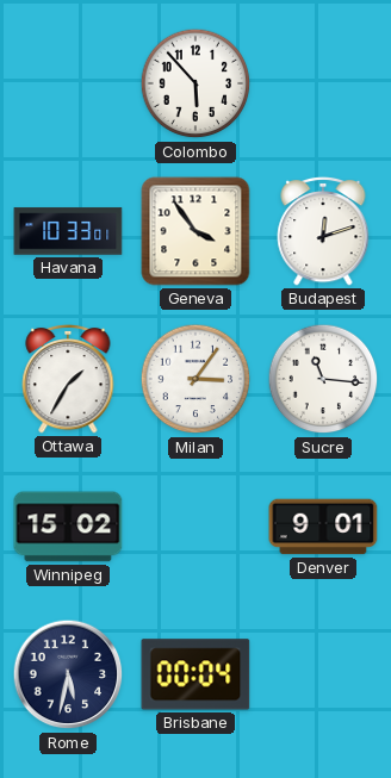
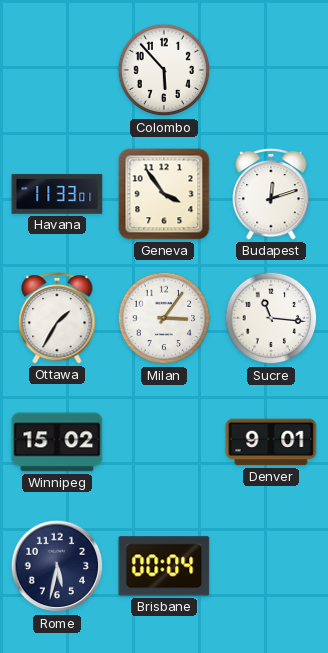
Havana: 10:33 -> 11:33
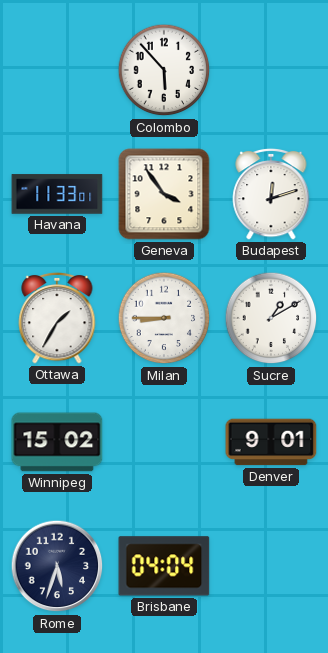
Milan: 3:06 -> 8:45
Sucre: 11:16 -> 1:10
Rome: 5:32 -> 5:33
Brisbane: 00:04 -> 04:04
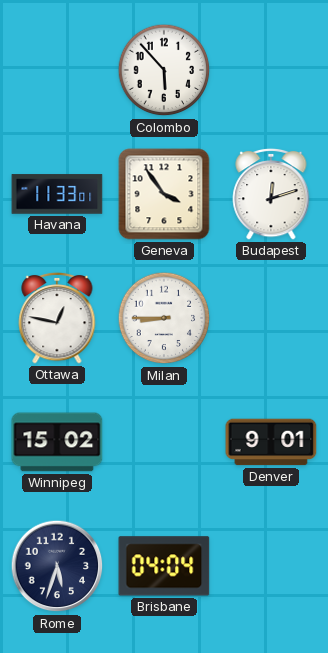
Ottawa: 1:35 -> 12:47
Sucre: 1:10 -> none
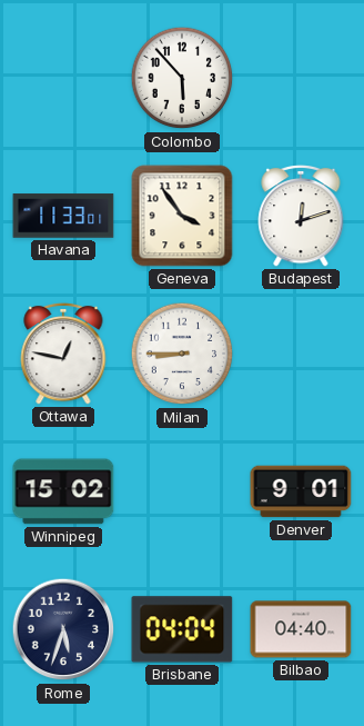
Bilbao: none -> 04:40
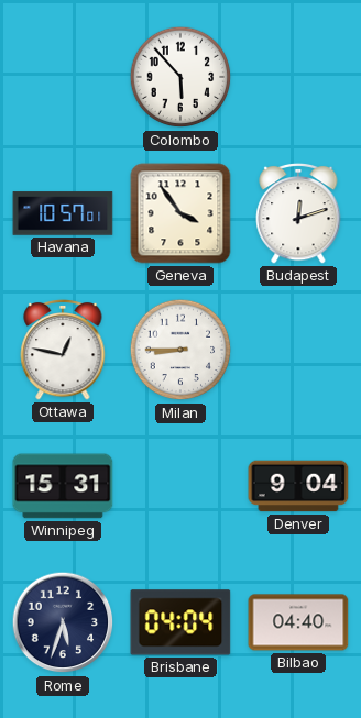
Havana: 11:33 -> 10:57
Winnipeg: 15:02 -> 15:31
Denver: 9:01 -> 9:04
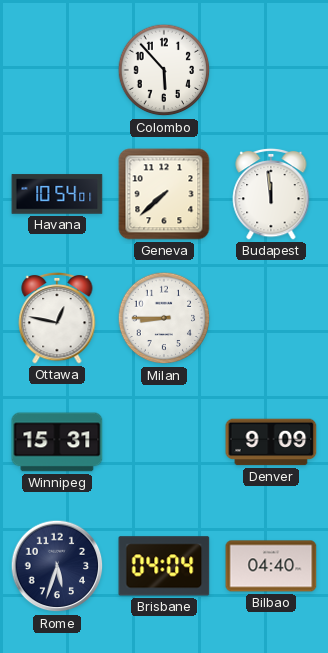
Havana: 10:57 -> 10:54
Geneva: 3:54 -> 7:38
Budapest: 12:12 -> 11:59
Denver: 9:04 -> 9:09
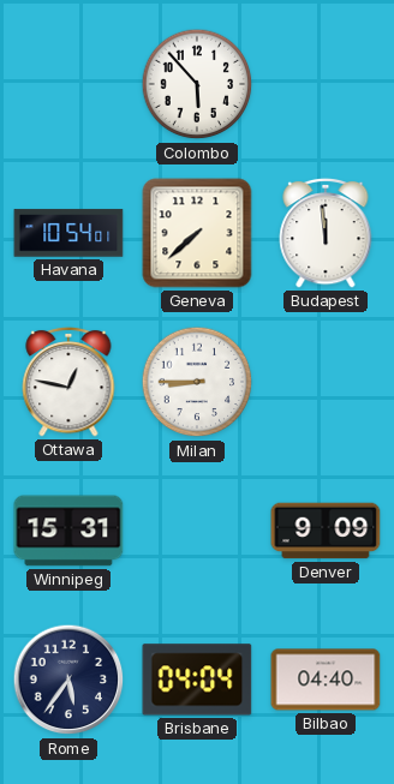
Rome: 5:33 -> 5:36
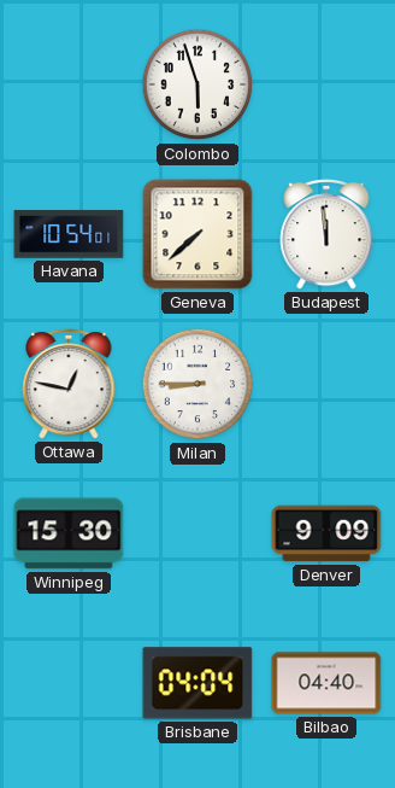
Colombo: 5:53 -> 5:57
Winnipeg: 15:31 -> 15:30
Rome: 5:36 -> none
